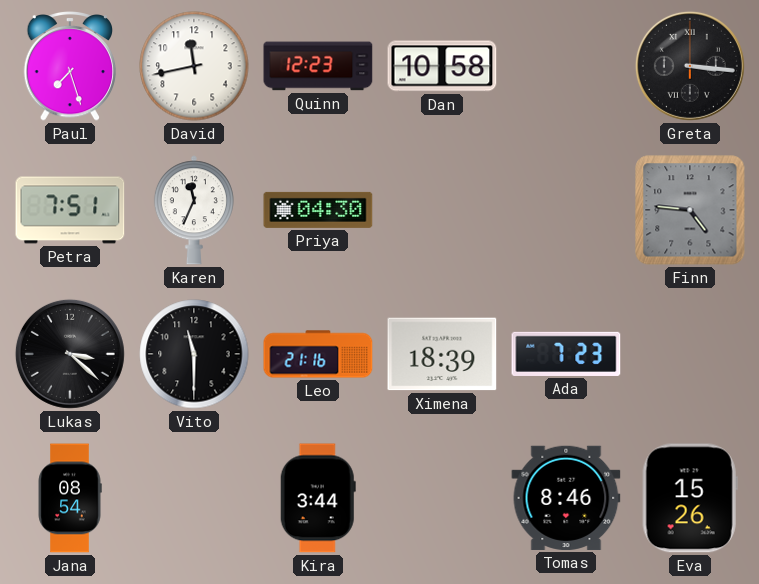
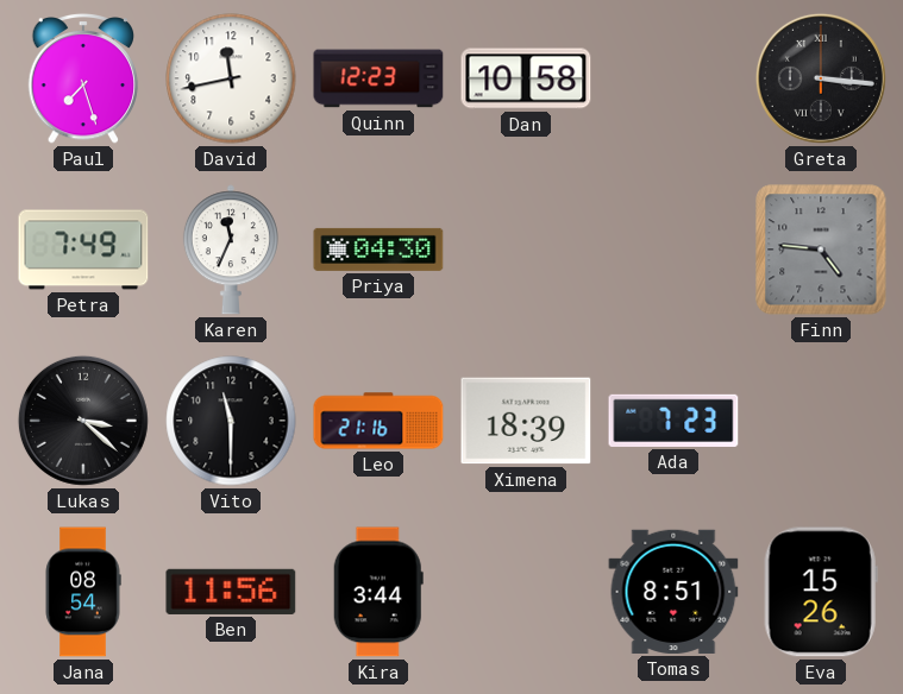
Petra: 7:51 -> 7:49
Ben: none -> 11:56
Tomas: 8:46 -> 8:51
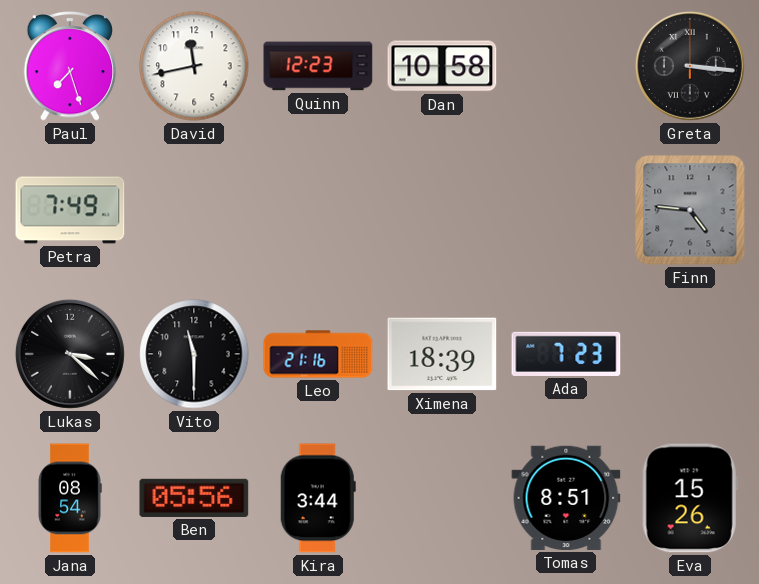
Karen: 11:34 -> none
Priya: 04:30 -> none
Ben: 11:56 -> 05:56
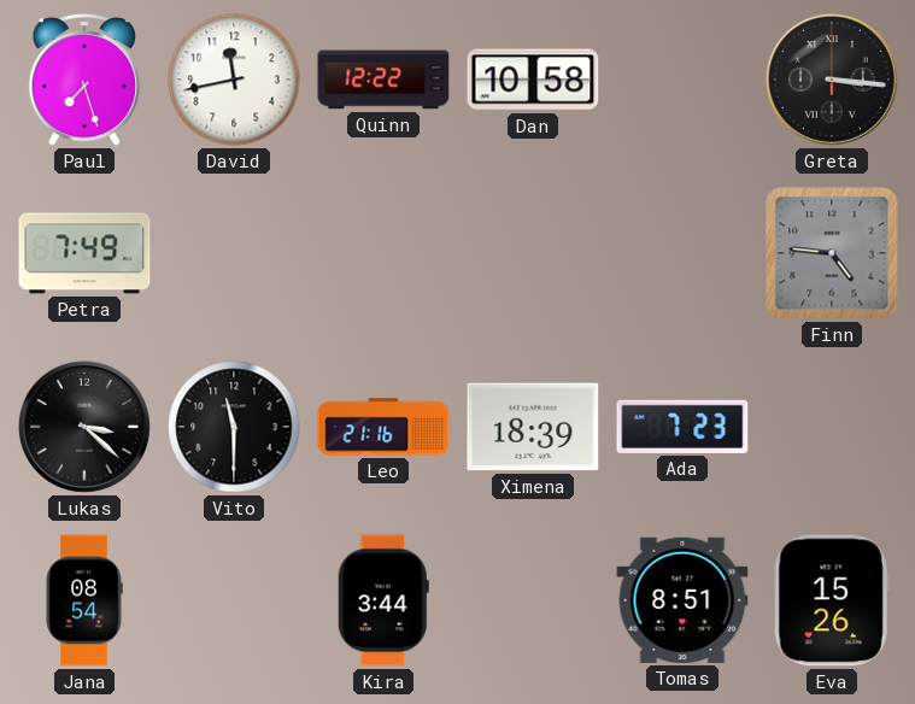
Quinn: 12:23 -> 12:22
Ben: 05:56 -> none
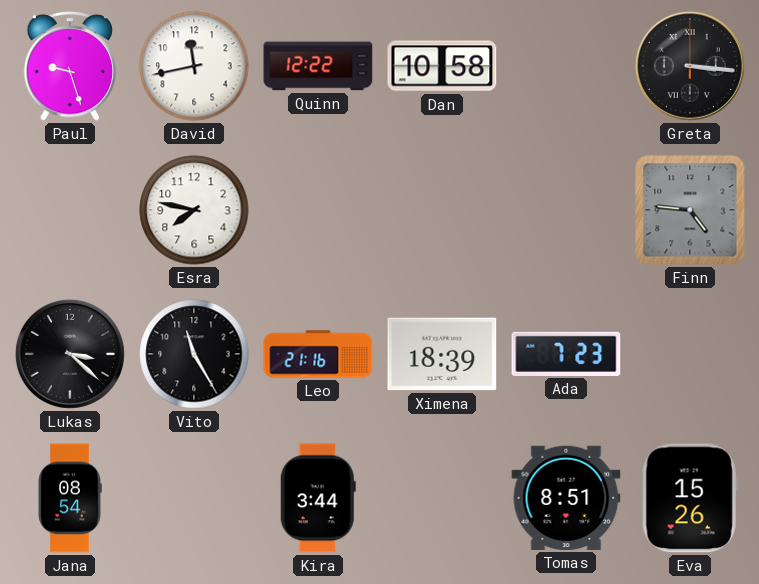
Paul: 7:27 -> 9:27
Petra: 7:49 -> none
Esra: none -> 7:47
Vito: 11:30 -> 11:25
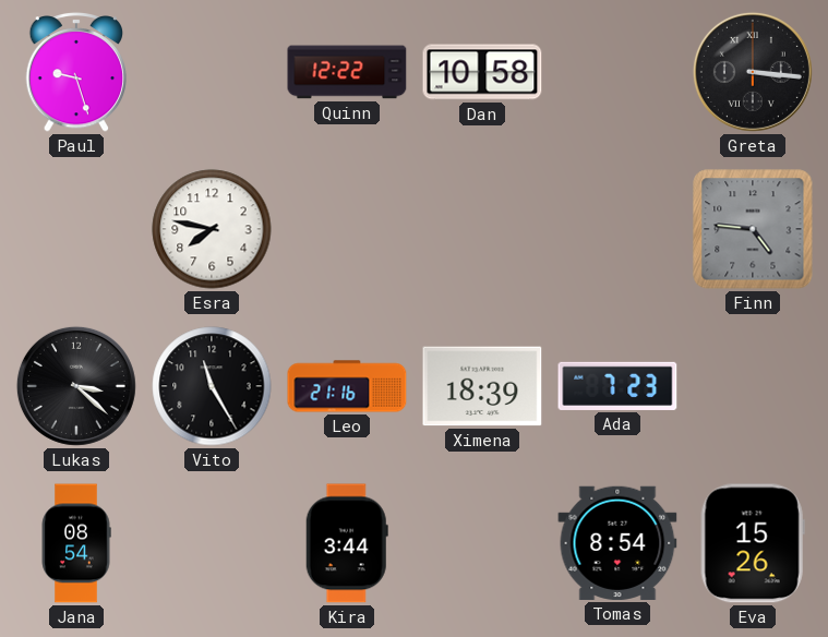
David: 11:43 -> none
Tomas: 8:51 -> 8:54
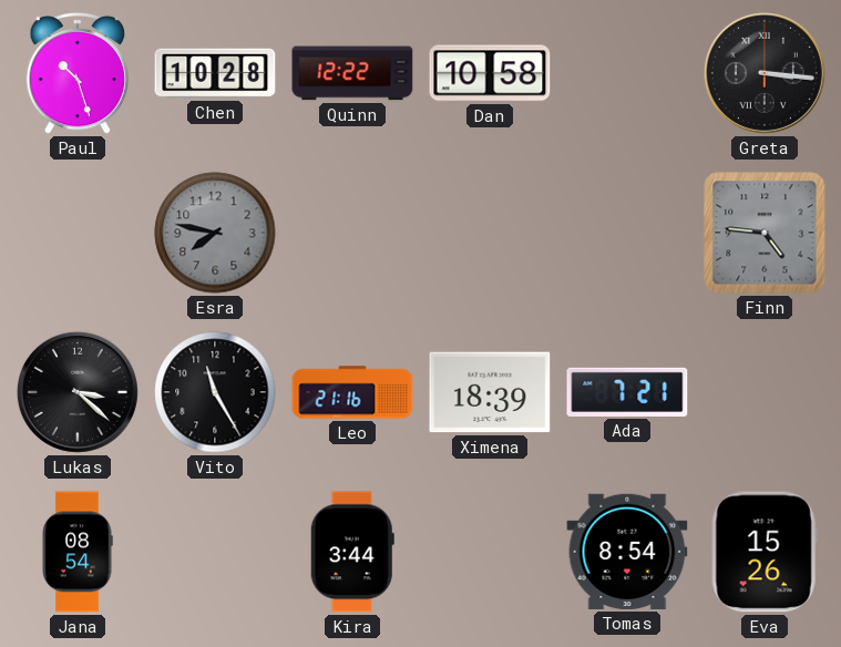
Paul: 9:27 -> 10:27
Chen: none -> 10:28
Esra dial: white -> grey
Ada: 7:23 -> 7:21
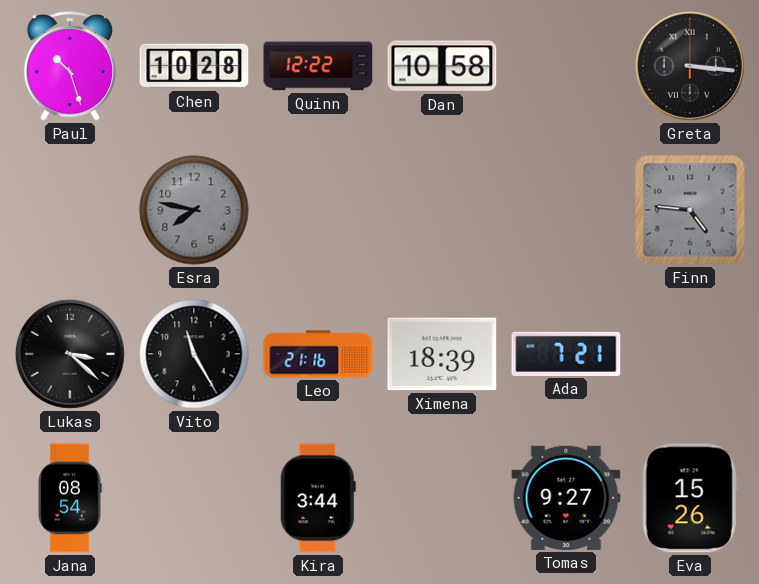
Tomas: 8:54 -> 9:27
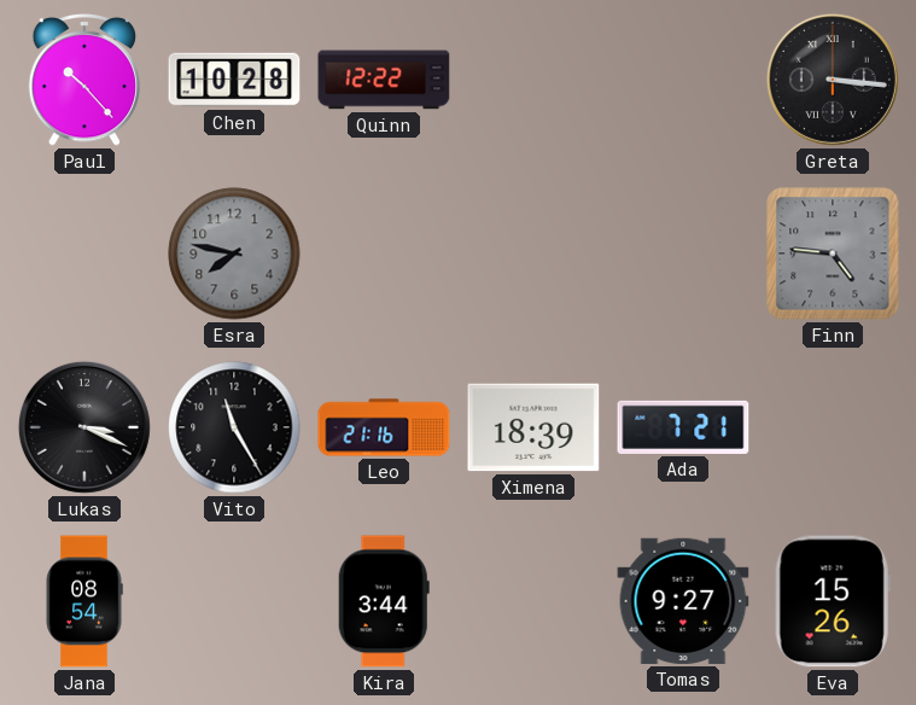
Paul: 10:27 -> 10:23
Dan: 10:58 -> none
Lukas: 3:22 -> 3:19
